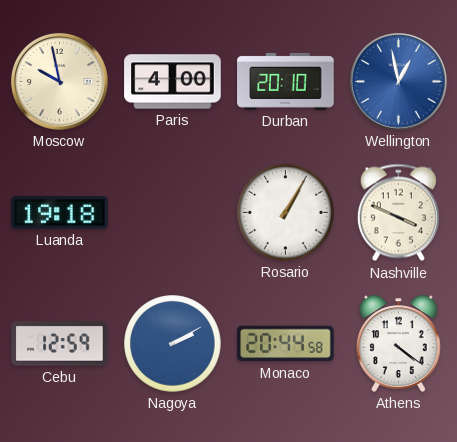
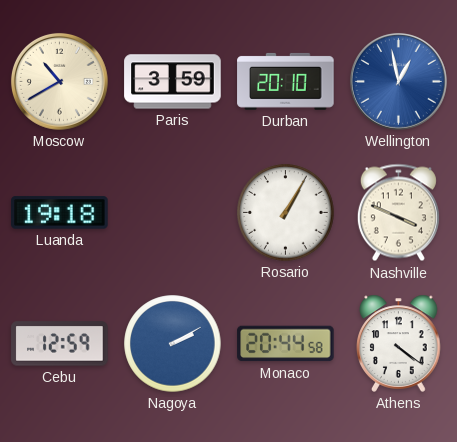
Moscow: 9:58 -> 10:40
Paris: 4:00 -> 3:59
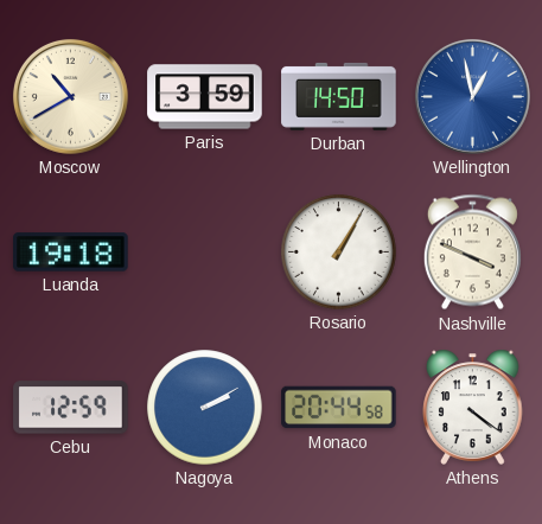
Durban: 20:10 -> 14:50
